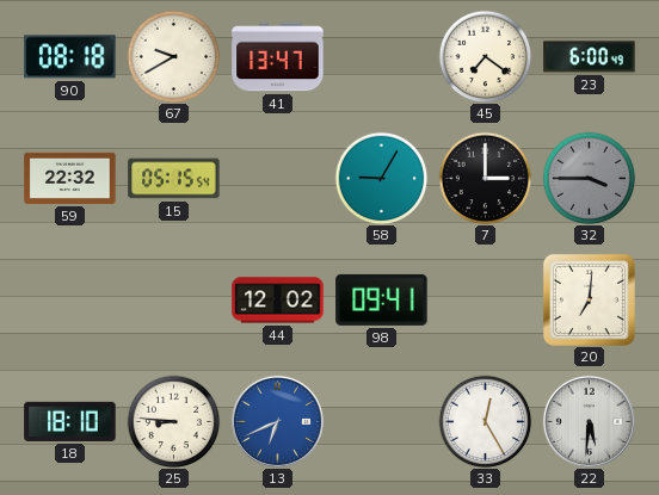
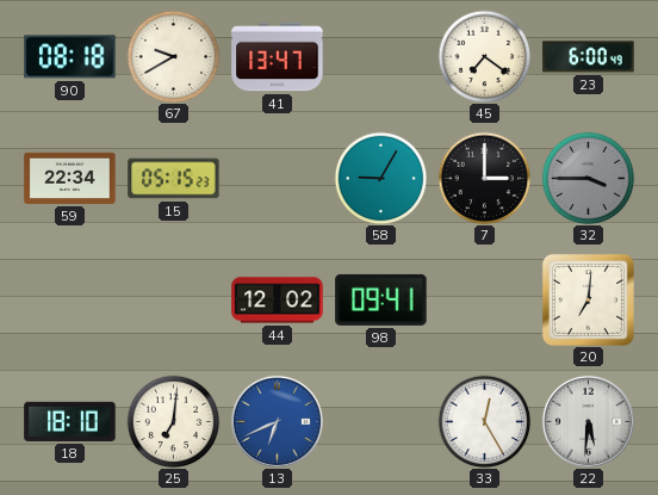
59: 22:32 -> 22:34
15: 05:15:54 -> 05:15:23
25: 8:46 -> 7:01
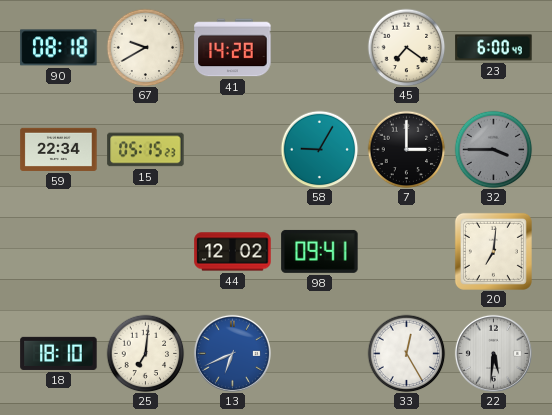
41: 13:47 -> 14:28
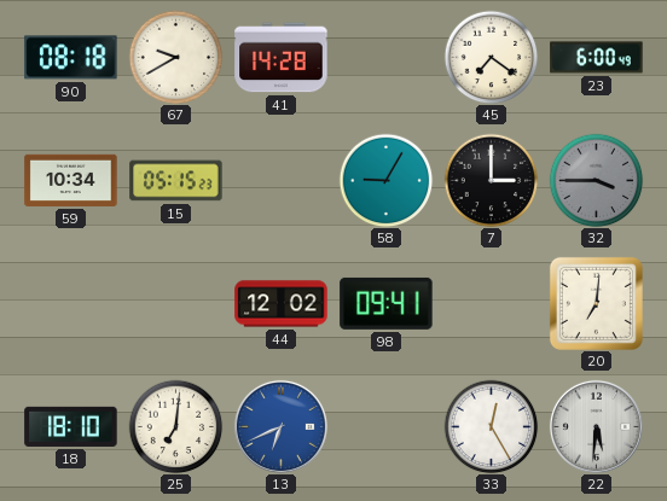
59: 22:34 -> 10:34
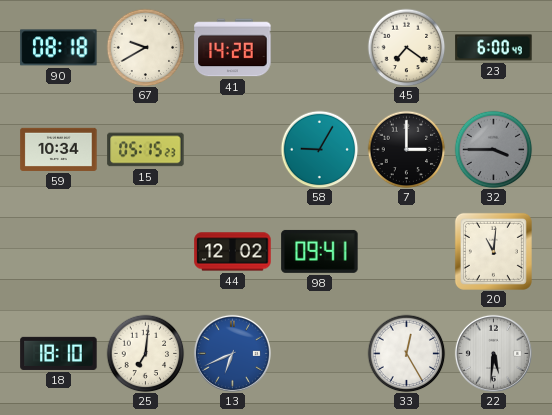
20: 7:01 -> 11:01
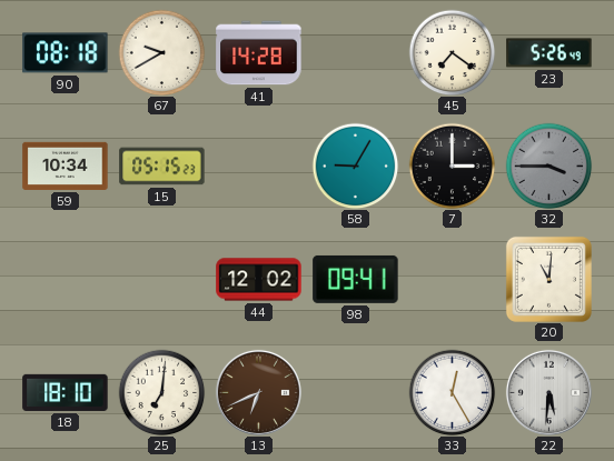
23: 6:00 -> 5:26
13 dial: blue -> brown
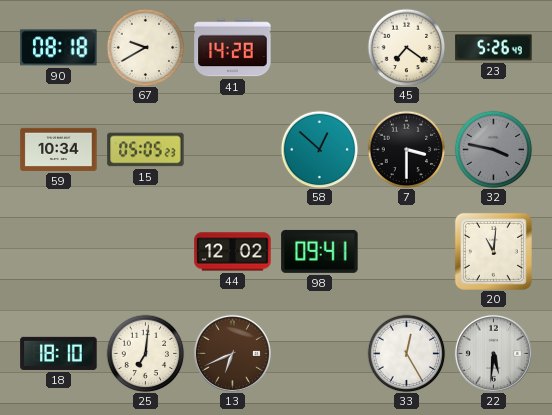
15: 05:15 -> 05:05
58: 9:05 -> 12:52
7: 3:00 -> 3:30
32: 3:45 -> 3:47
